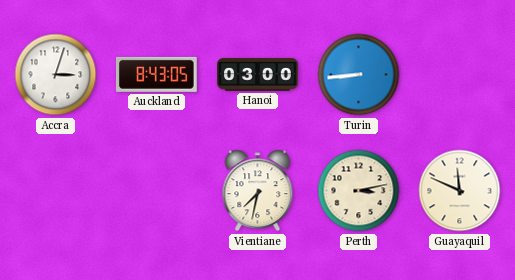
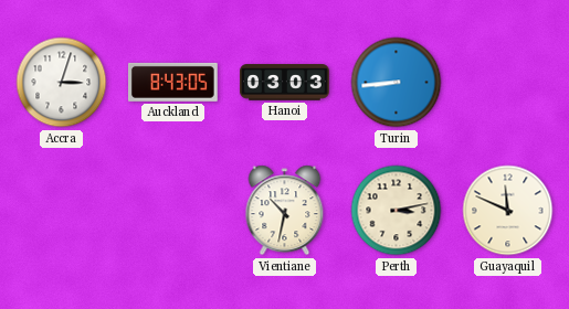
Hanoi: 03:00 -> 03:03
Vientiane: 7:32 -> 10:32
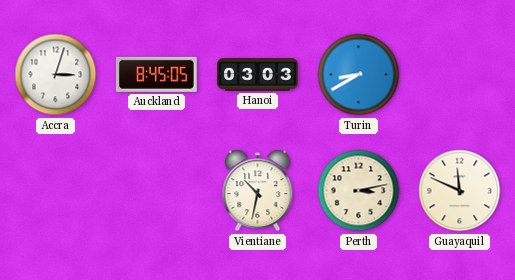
Auckland: 8:43 -> 8:45
Turin: 8:44 -> 8:40
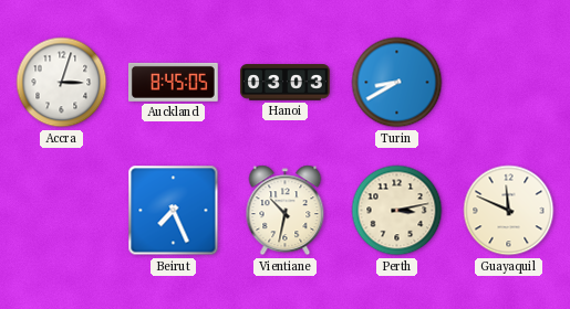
Beirut: none -> 7:26
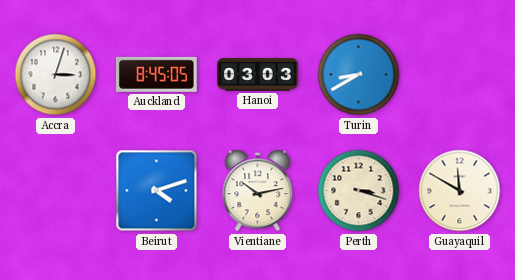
Beirut: 7:26 -> 4:12
Vientiane: 10:32 -> 10:13
Perth: 3:13 -> 3:18
Guayaquil: 11:49 -> 11:50
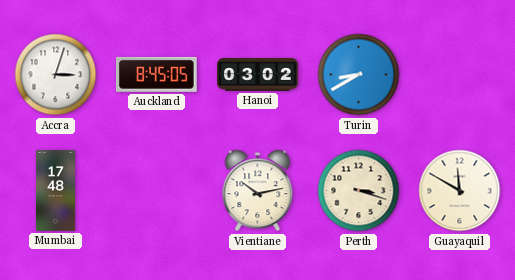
Hanoi: 03:03 -> 03:02
Mumbai: none -> 17:48
Beirut: 4:12 -> none
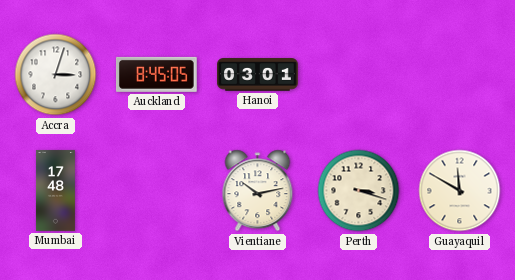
Hanoi: 03:02 -> 03:01
Turin: 8:40 -> none
